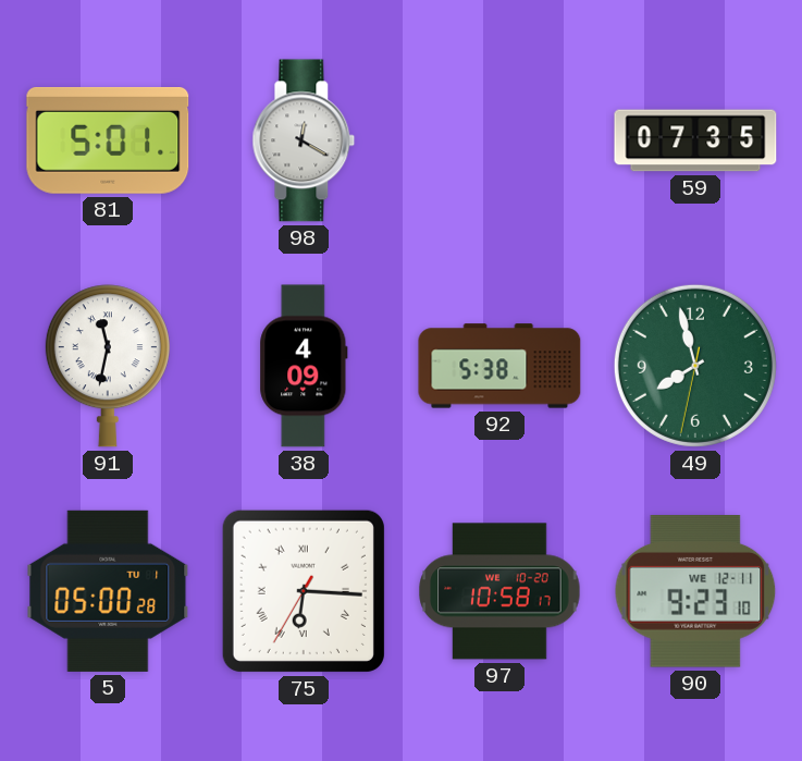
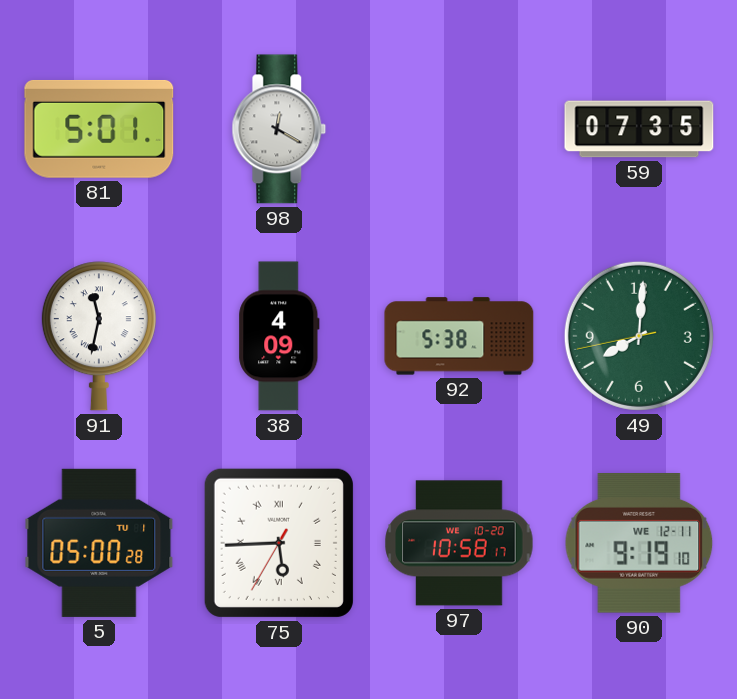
49: 7:57 -> 8:00
75: 6:15 -> 5:44
90: 9:23 -> 9:19
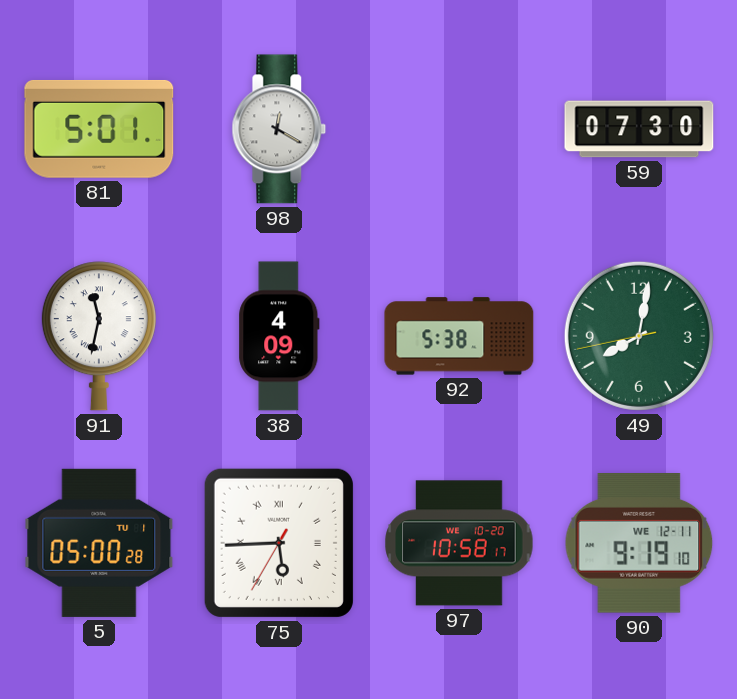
59: 07:35 -> 07:30
49: 8:00 -> 8:01
